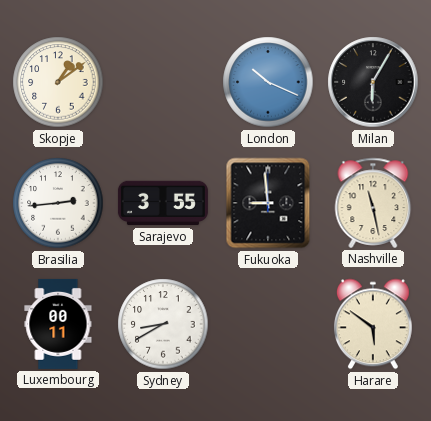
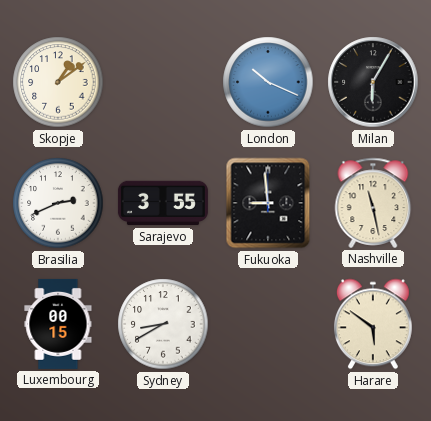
Brasilia: 2:44 -> 2:41
Luxembourg: 00:11 -> 00:15
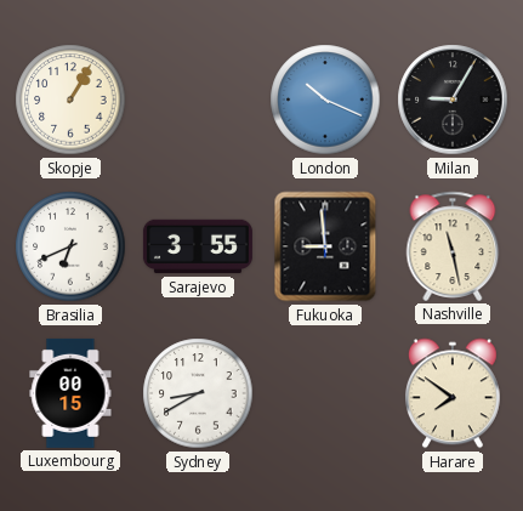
Skopje: 1:09 -> 1:05
Milan: 6:05 -> 9:05
Brasilia: 2:41 -> 6:41
Harare: 5:51 -> 7:51
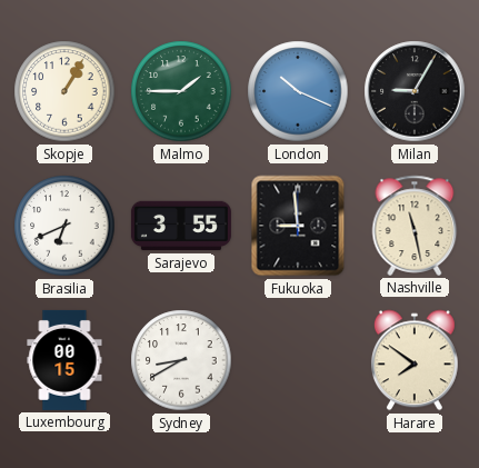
Malmo: none -> 1:45
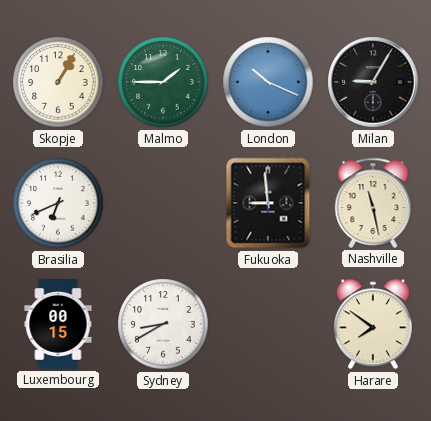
Sarajevo: 3:55 -> none
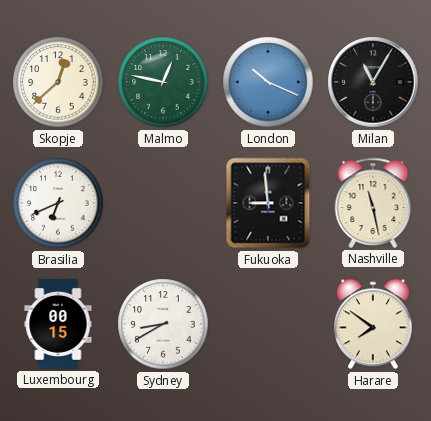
Skopje: 1:05 -> 12:38
Malmo: 1:45 -> 12:47
Milan: 9:05 -> 11:05
